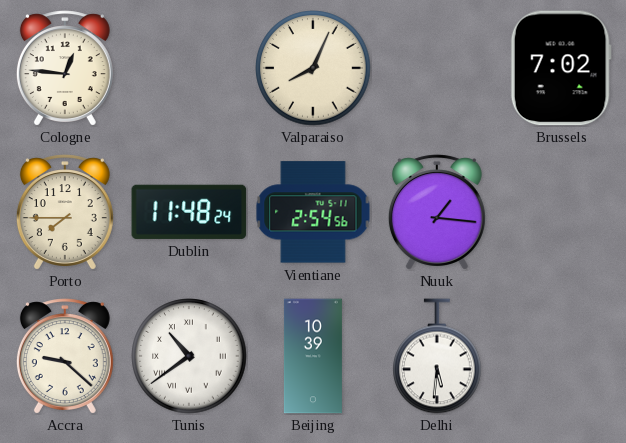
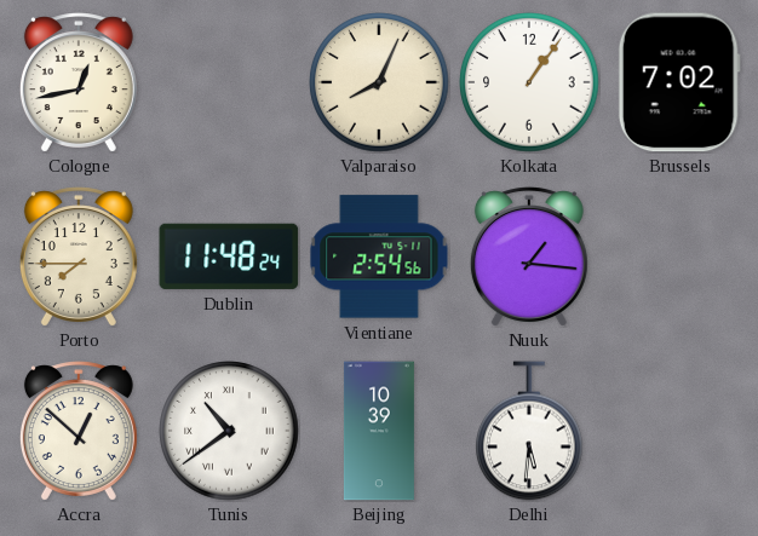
Cologne: 12:46 -> 12:43
Kolkata: none -> 1:06
Accra: 9:22 -> 12:52
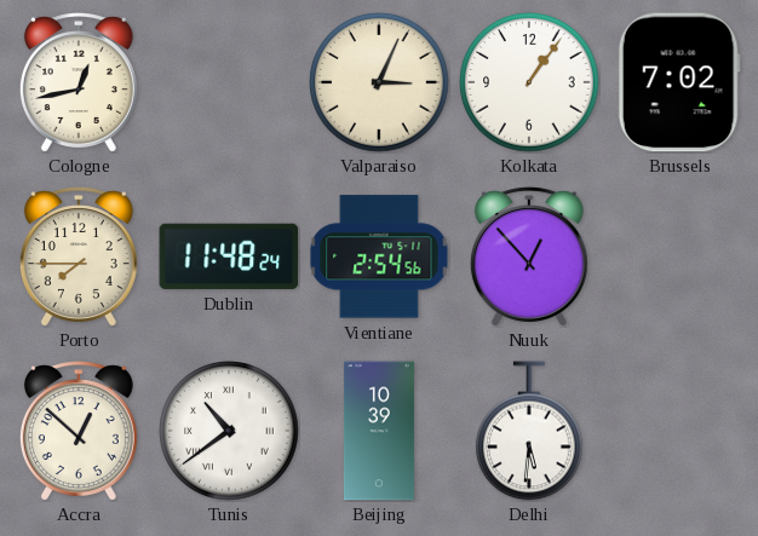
Valparaiso: 8:04 -> 3:04
Nuuk: 1:16 -> 12:53
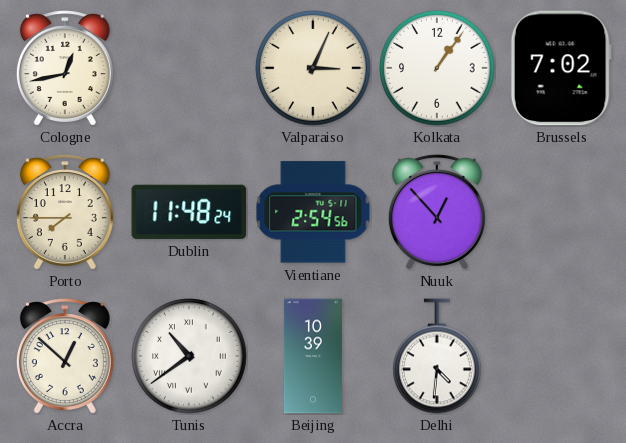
Delhi: 5:31 -> 4:31
